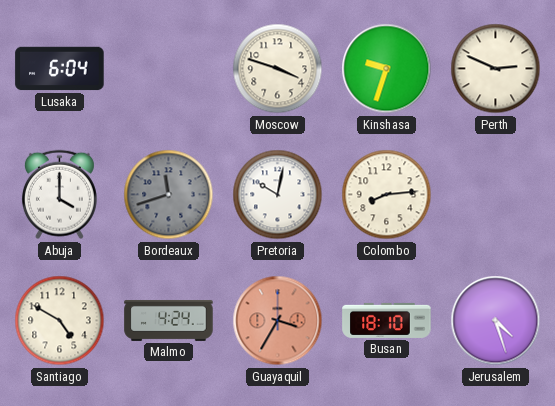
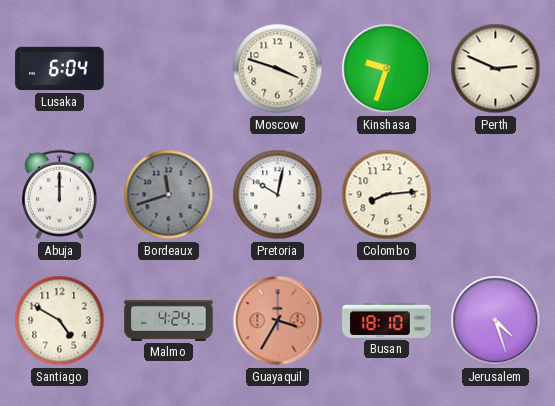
Abuja: 4:00 -> 12:00
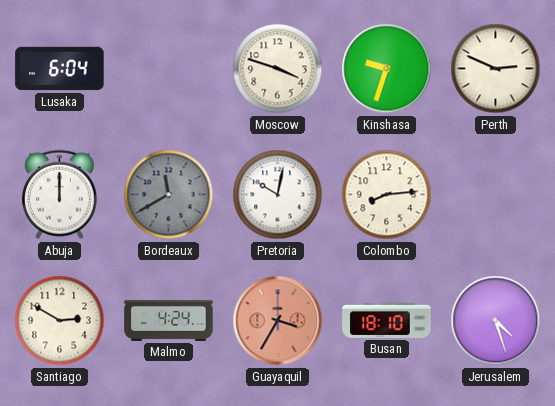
Bordeaux: 11:42 -> 11:40
Santiago: 4:50 -> 2:50
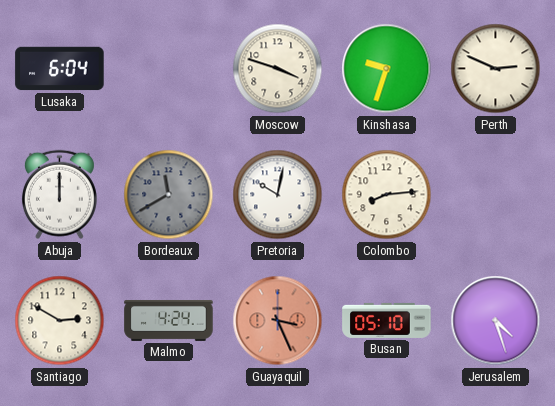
Guayaquil: 3:35 -> 3:26
Busan: 18:10 -> 05:10
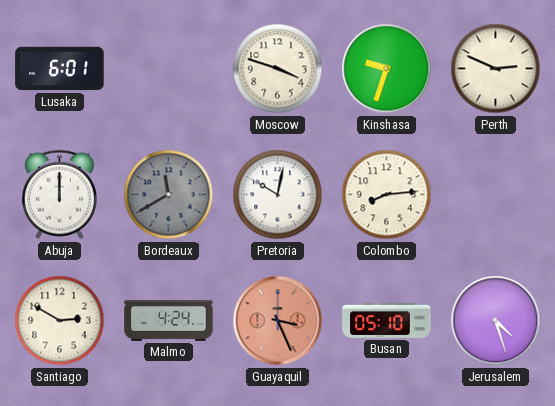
Lusaka: 6:04 -> 6:01
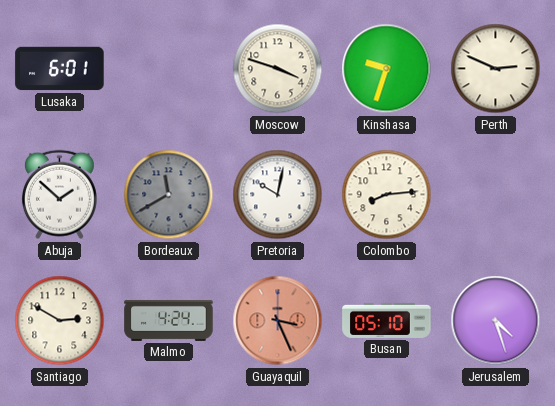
Abuja: 12:00 -> 1:52
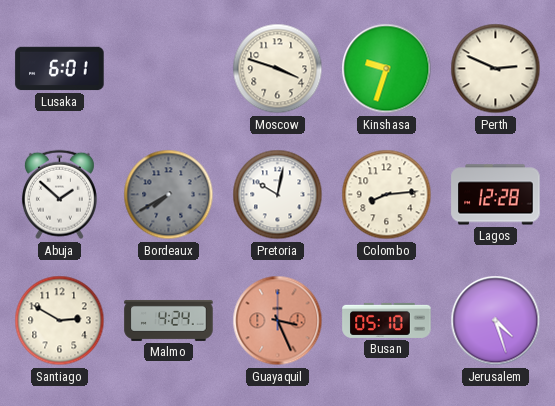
Bordeaux: 11:40 -> 7:40
Lagos: none -> 12:28
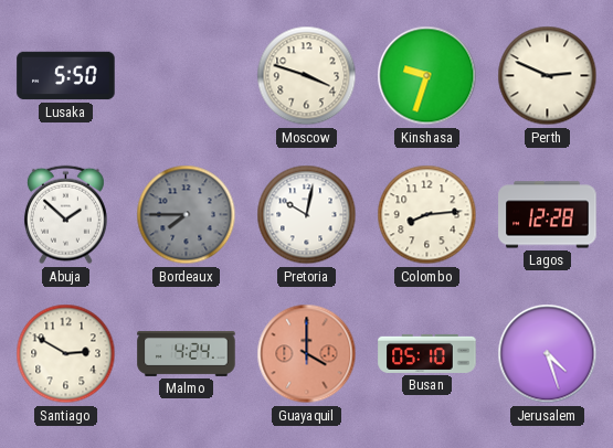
Lusaka: 6:01 -> 5:50
Bordeaux: 7:40 -> 7:45
Guayaquil: 3:26 -> 4:00
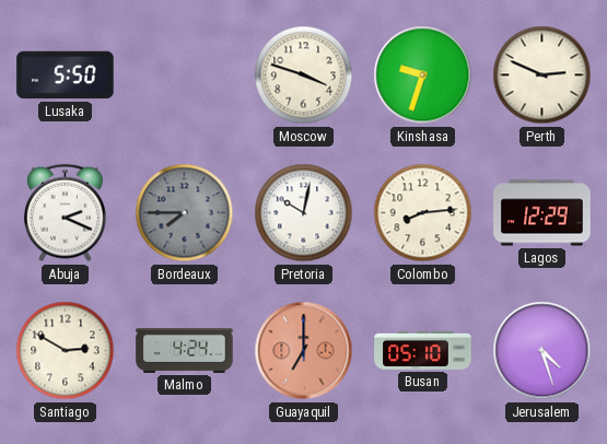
Abuja: 1:52 -> 2:19
Lagos: 12:28 -> 12:29
Guayaquil: 4:00 -> 7:00
